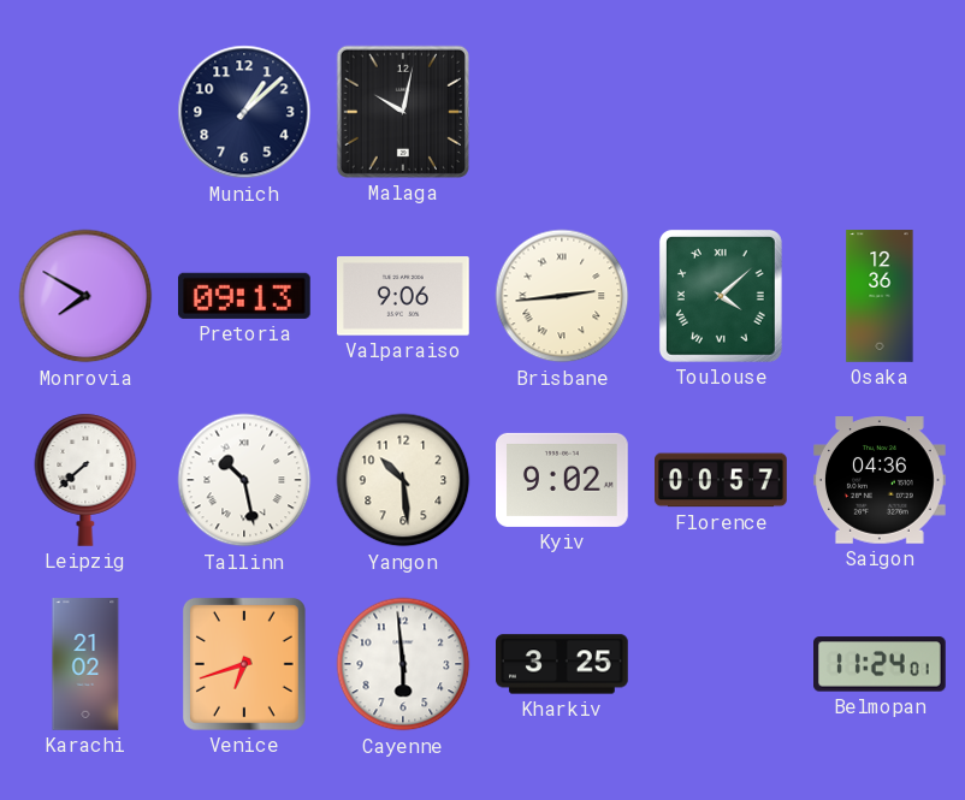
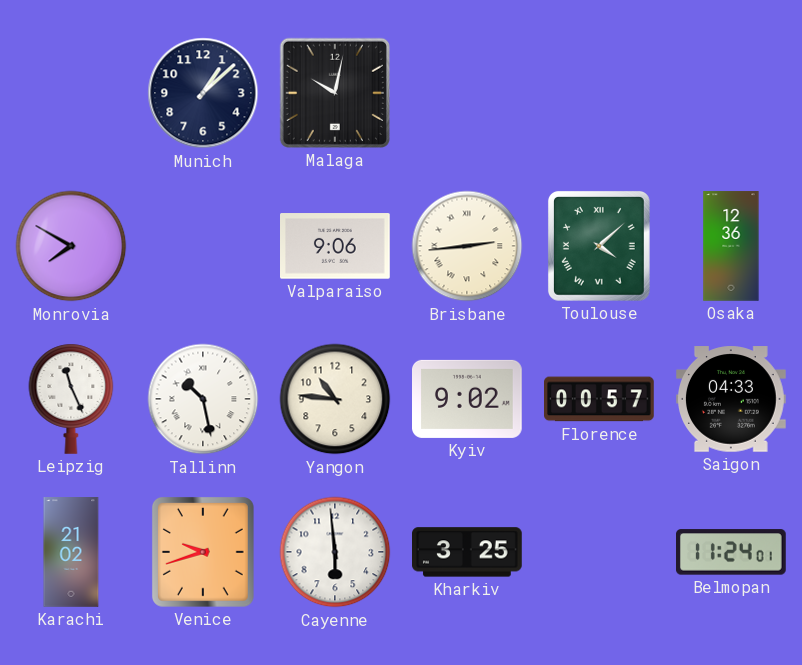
Pretoria: 09:13 -> none
Leipzig: 7:38 -> 11:26
Yangon: 10:29 -> 10:46
Saigon: 04:36 -> 04:33
Venice: 6:42 -> 9:42
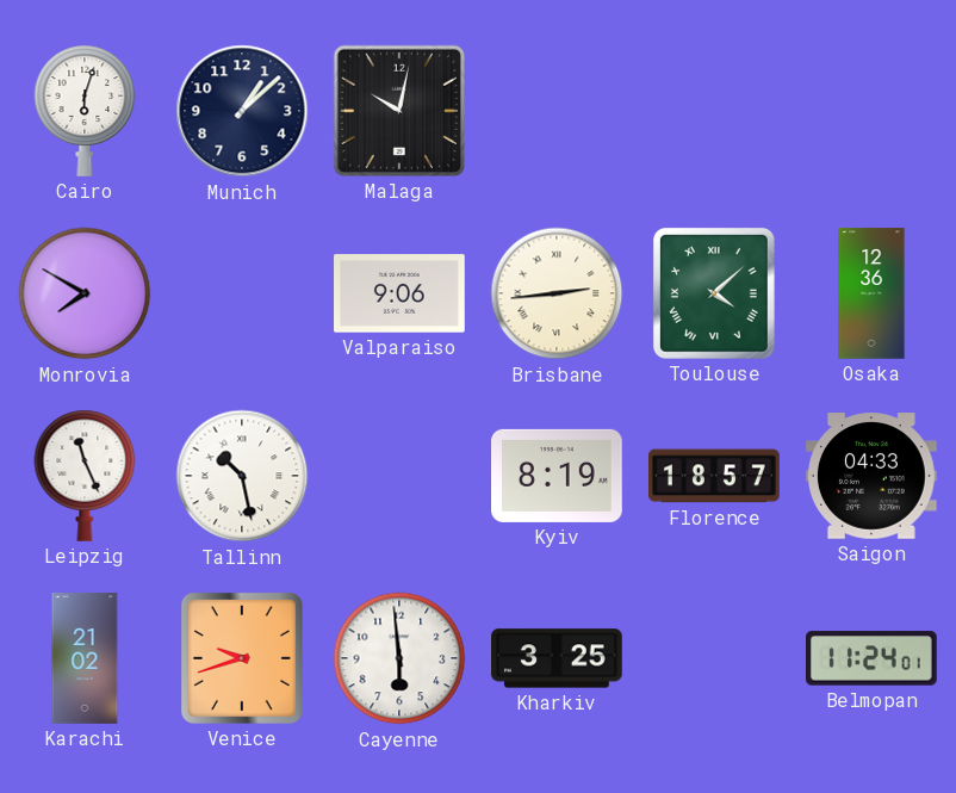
Cairo: none -> 6:03
Yangon: 10:46 -> none
Kyiv: 9:02 -> 8:19
Florence: 00:57 -> 18:57
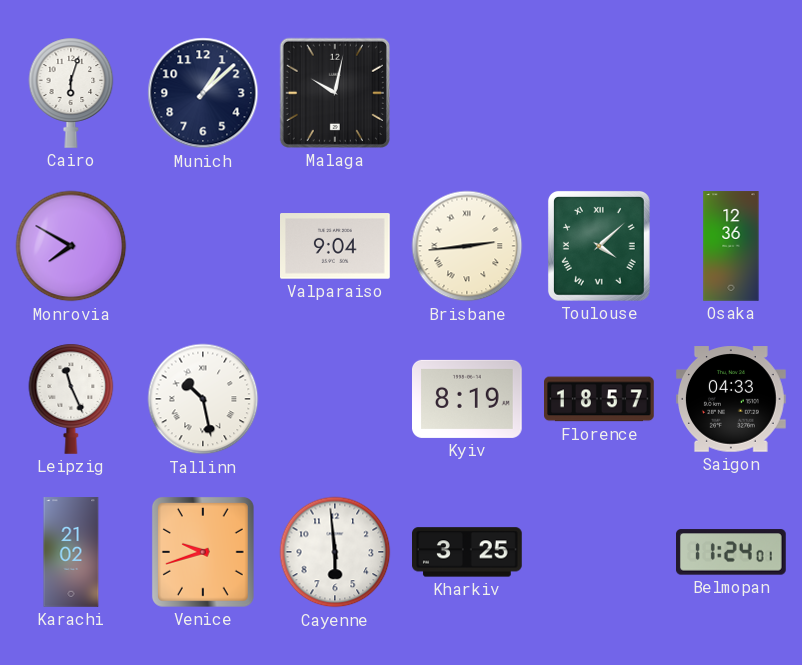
Valparaiso: 9:06 -> 9:04
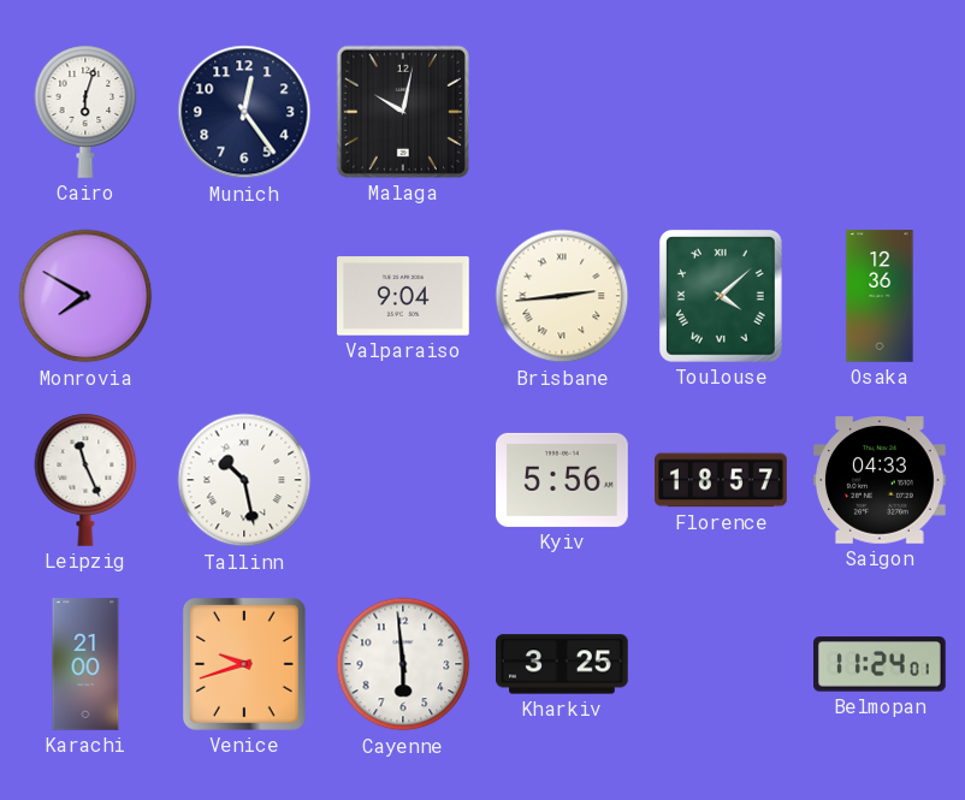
Munich: 1:08 -> 12:24
Kyiv: 8:19 -> 5:56
Karachi: 21:02 -> 21:00
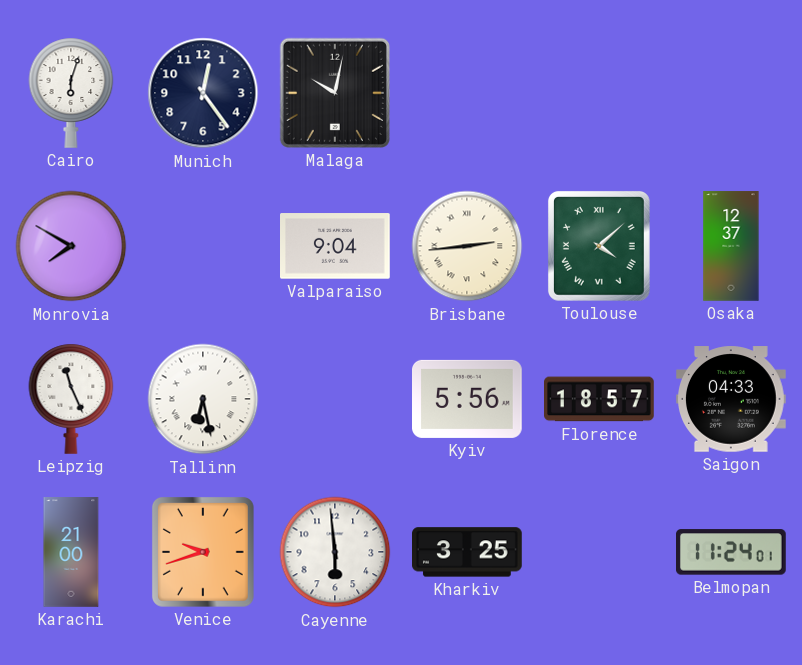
Osaka: 12:36 -> 12:37
Tallinn: 10:28 -> 6:28
